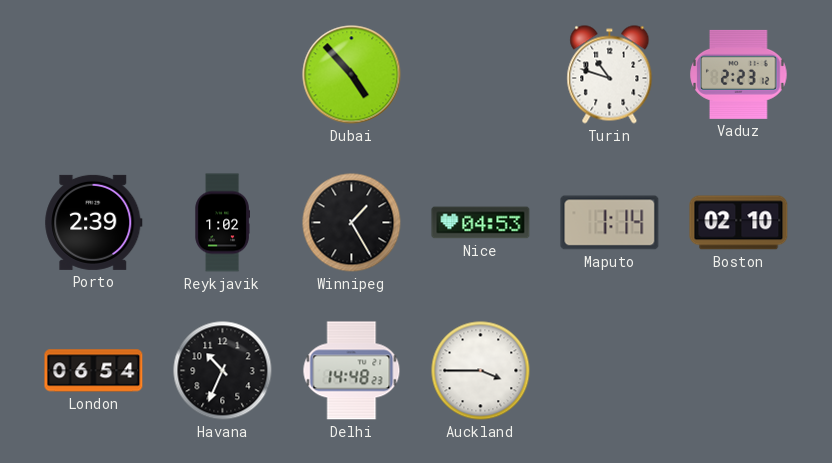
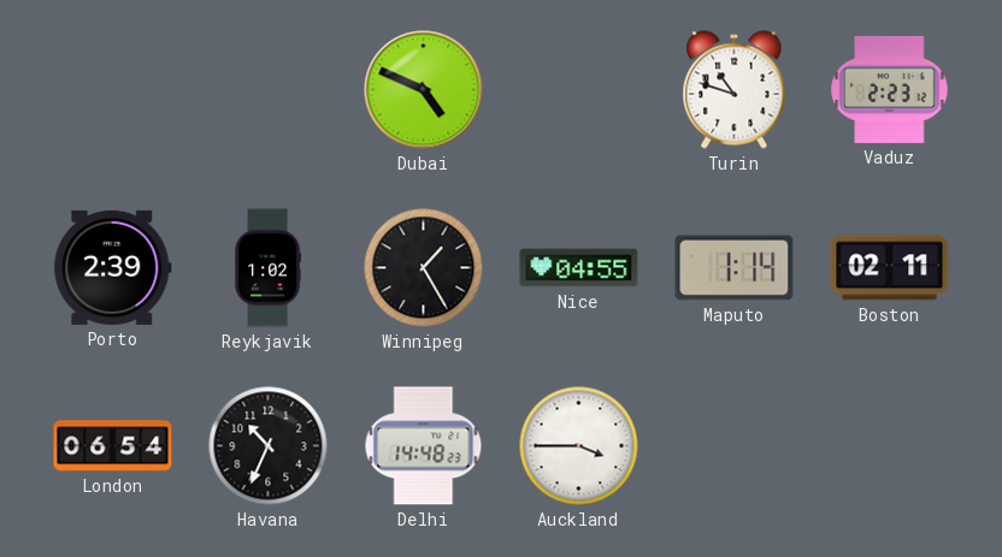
Dubai: 4:53 -> 4:49
Nice: 04:53 -> 04:55
Boston: 02:10 -> 02:11
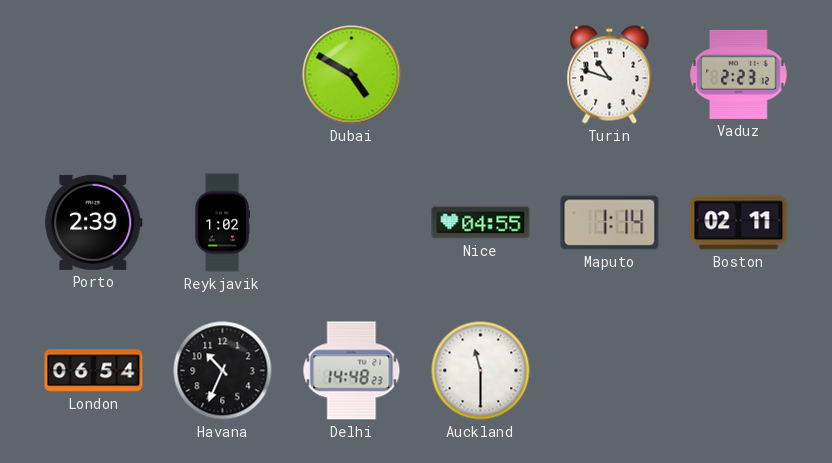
Dubai: 4:49 -> 4:50
Winnipeg: 1:25 -> none
Auckland: 3:45 -> 11:30
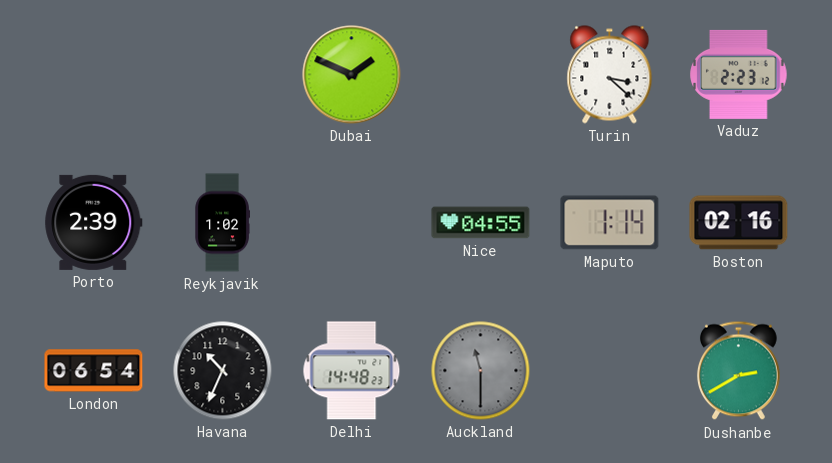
Dubai: 4:50 -> 1:49
Turin: 10:48 -> 3:22
Boston: 02:11 -> 02:16
Auckland dial: white -> grey
Dushanbe: none -> 2:40
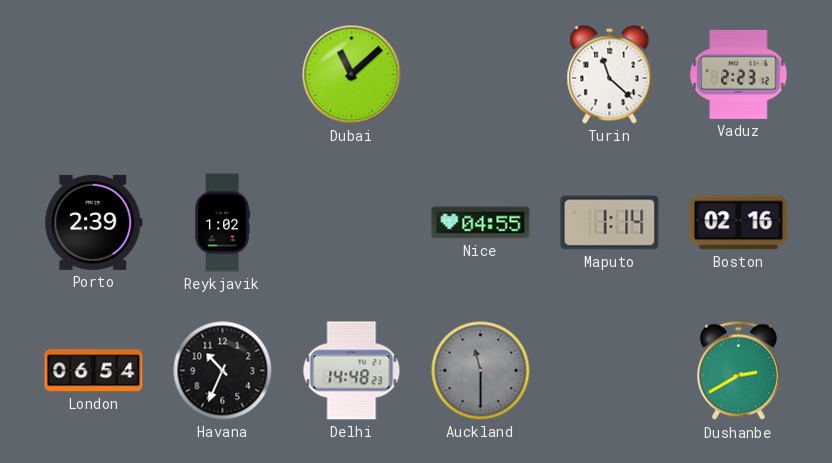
Dubai: 1:49 -> 11:08
Turin: 3:22 -> 11:22
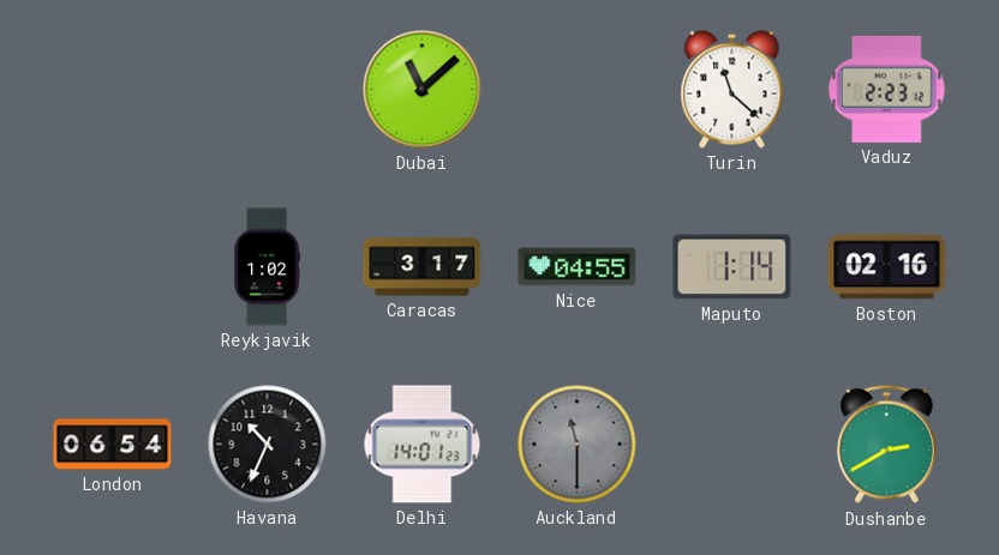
Porto: 2:39 -> none
Caracas: none -> 3:17
Delhi: 14:48 -> 14:01
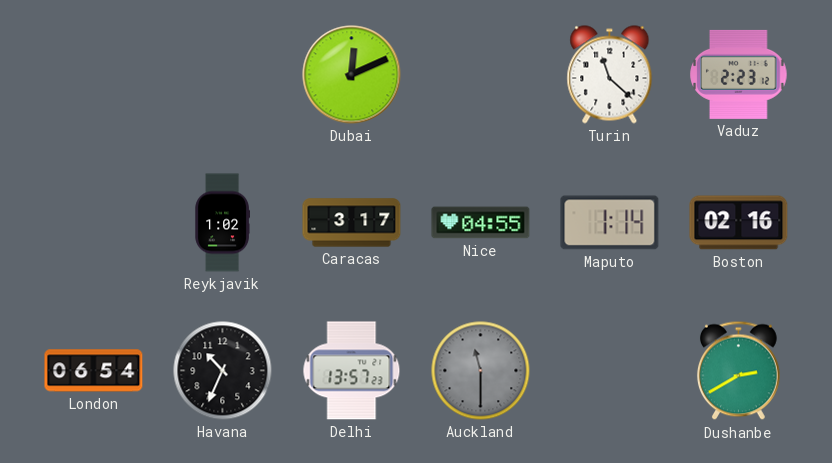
Dubai: 11:08 -> 12:11
Delhi: 14:01 -> 13:57
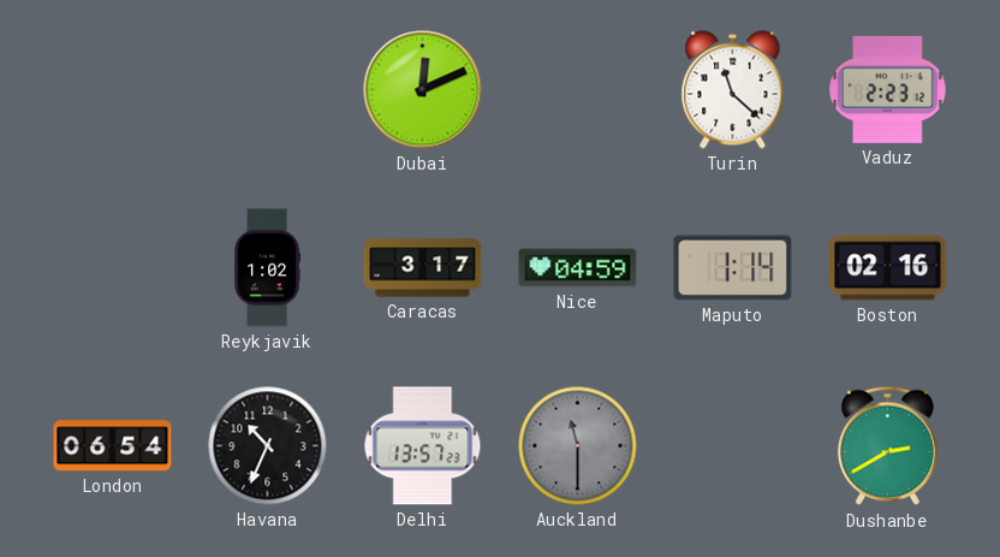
Nice: 04:55 -> 04:59
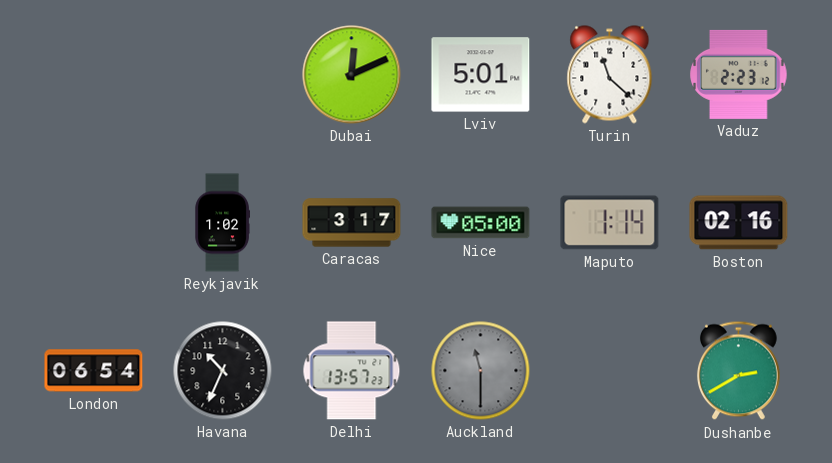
Lviv: none -> 5:01
Nice: 04:59 -> 05:00
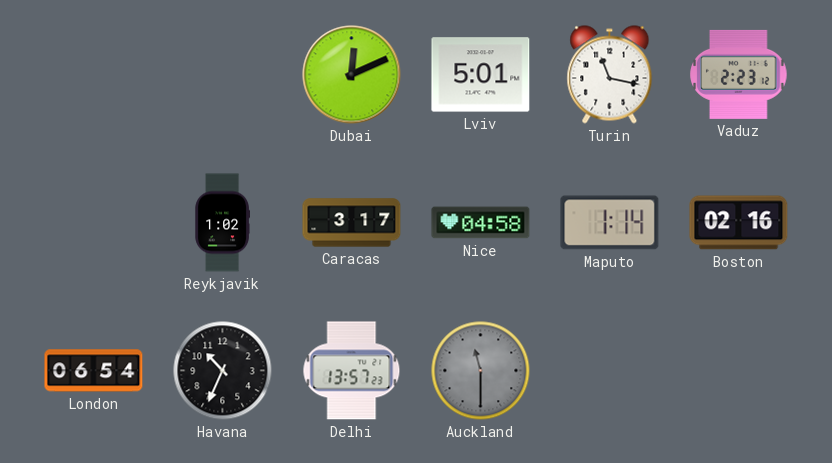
Turin: 11:22 -> 11:17
Nice: 05:00 -> 04:58
Dushanbe: 2:40 -> none
